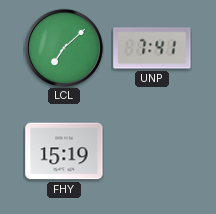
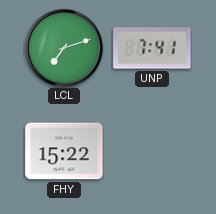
LCL: 7:08 -> 7:12
FHY: 15:19 -> 15:22
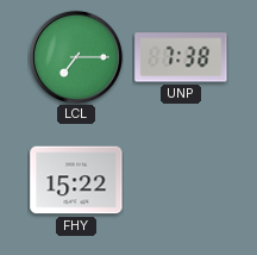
LCL: 7:12 -> 7:15
UNP: 7:41 -> 7:38
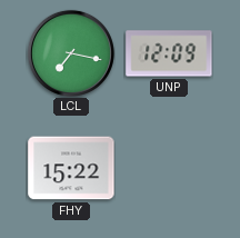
LCL: 7:15 -> 7:17
UNP: 7:38 -> 12:09
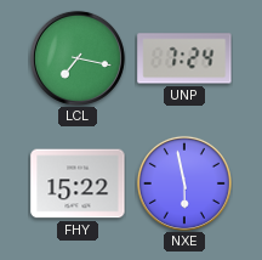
UNP: 12:09 -> 7:24
NXE: none -> 5:58
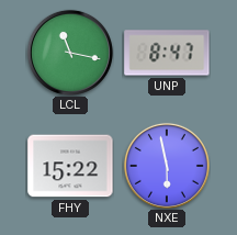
LCL: 7:17 -> 11:17
UNP: 7:24 -> 8:47
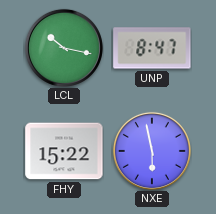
LCL: 11:17 -> 10:17
